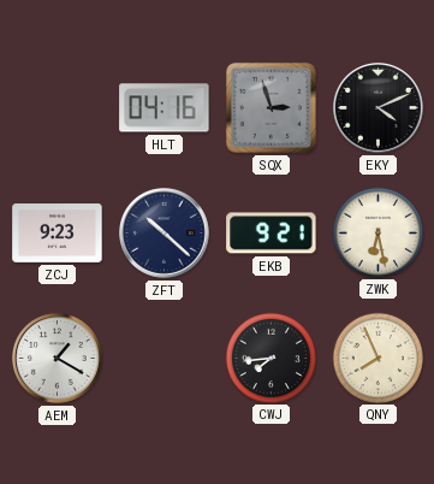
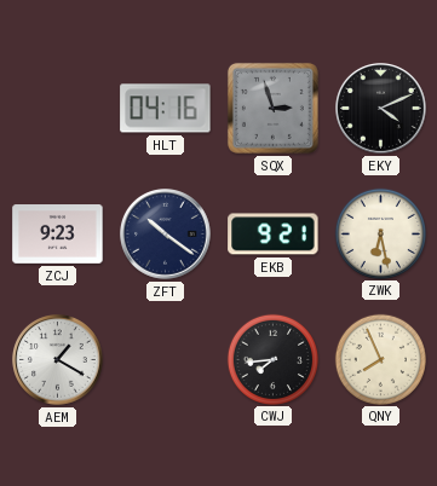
ZFT: 10:22 -> 10:21
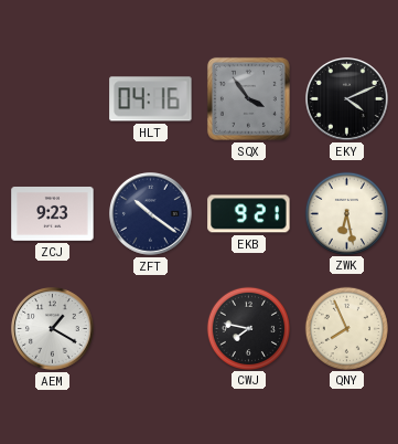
SQX: 2:57 -> 3:54
CWJ: 7:44 -> 7:47
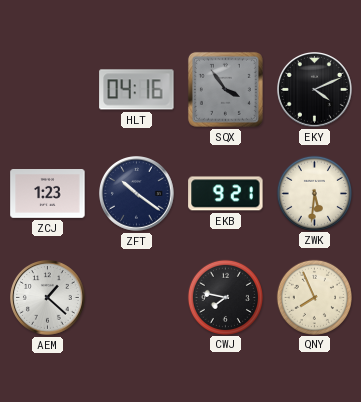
ZCJ: 9:23 -> 1:23
ZWK: 6:28 -> 5:31
AEM: 1:20 -> 1:22
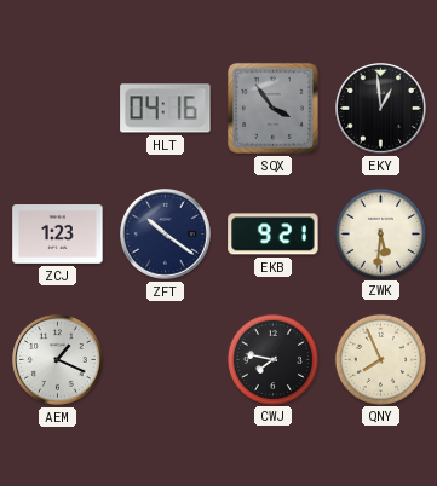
EKY: 4:11 -> 12:59
AEM: 1:22 -> 1:19
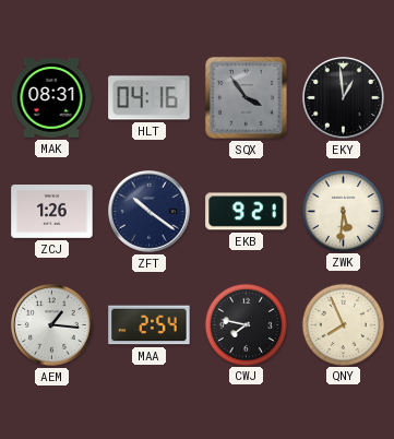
MAK: none -> 08:31
ZCJ: 1:23 -> 1:26
AEM: 1:19 -> 1:16
MAA: none -> 2:54
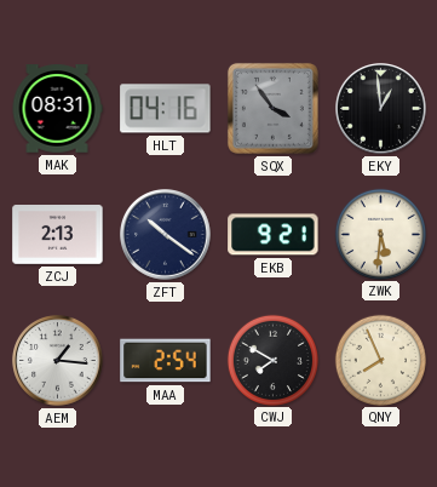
ZCJ: 1:26 -> 2:13
CWJ: 7:47 -> 7:50
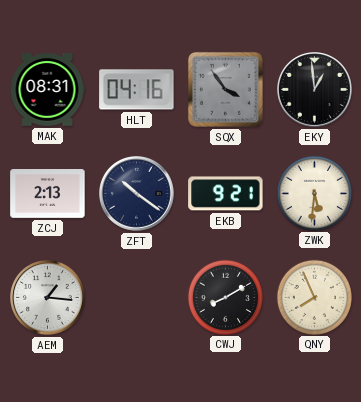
MAA: 2:54 -> none
CWJ: 7:50 -> 8:10
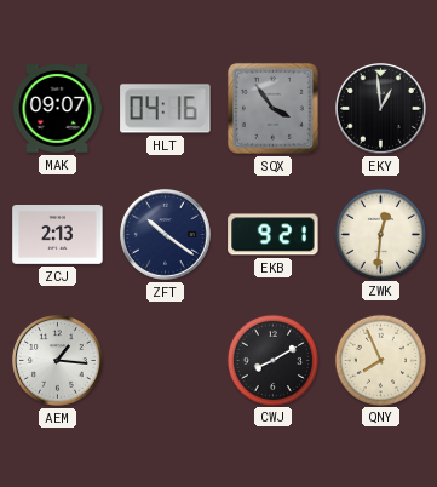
MAK: 08:31 -> 09:07
ZWK: 5:31 -> 12:31
